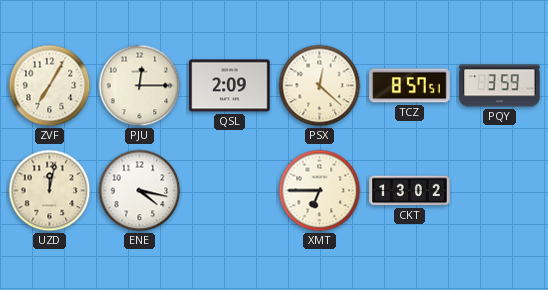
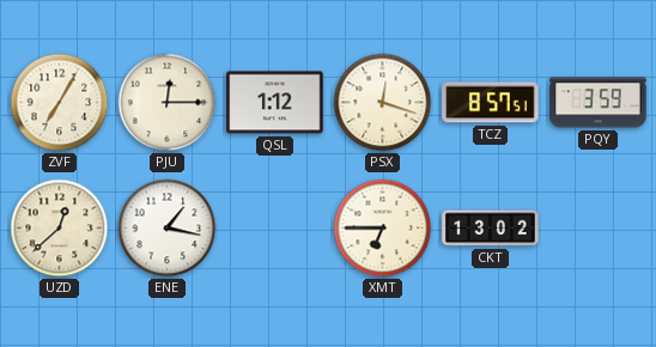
QSL: 2:09 -> 1:12
PSX: 12:22 -> 12:18
UZD: 12:02 -> 12:38
ENE: 4:17 -> 1:17
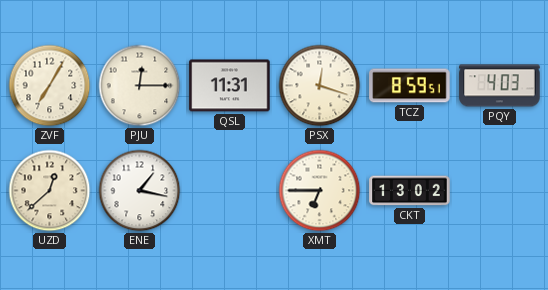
QSL: 1:12 -> 11:31
TCZ: 8:57 -> 8:59
PQY: 3:59 -> 4:03
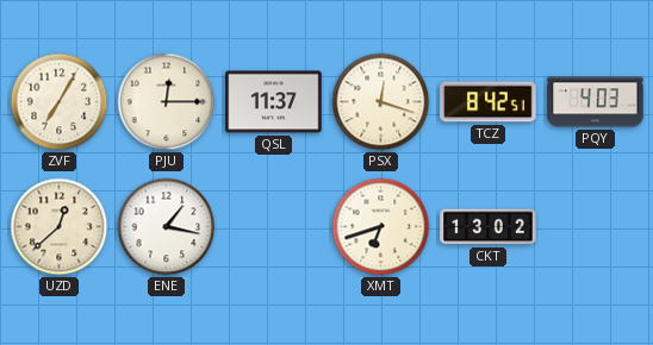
QSL: 11:31 -> 11:37
TCZ: 8:59 -> 8:42
XMT: 6:45 -> 6:42
